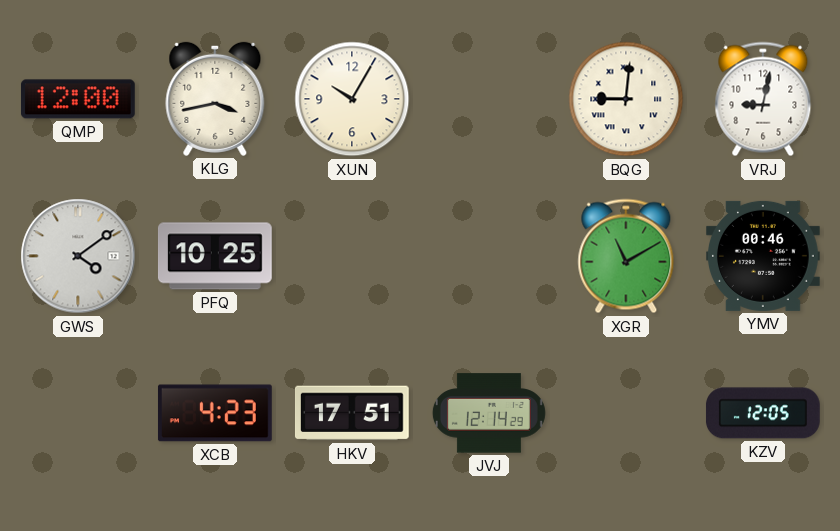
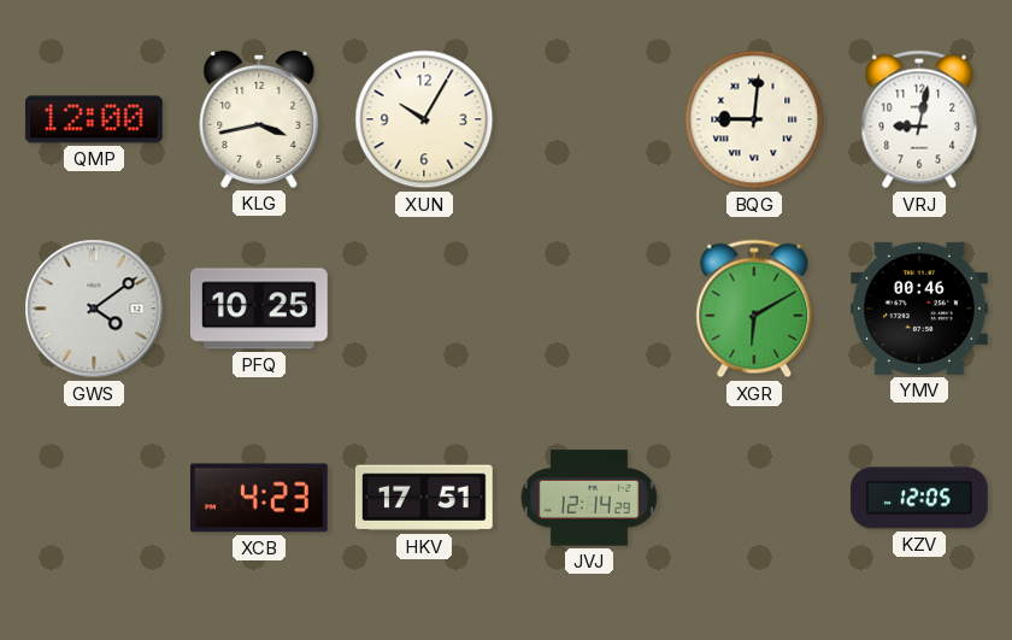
XGR: 11:10 -> 6:10
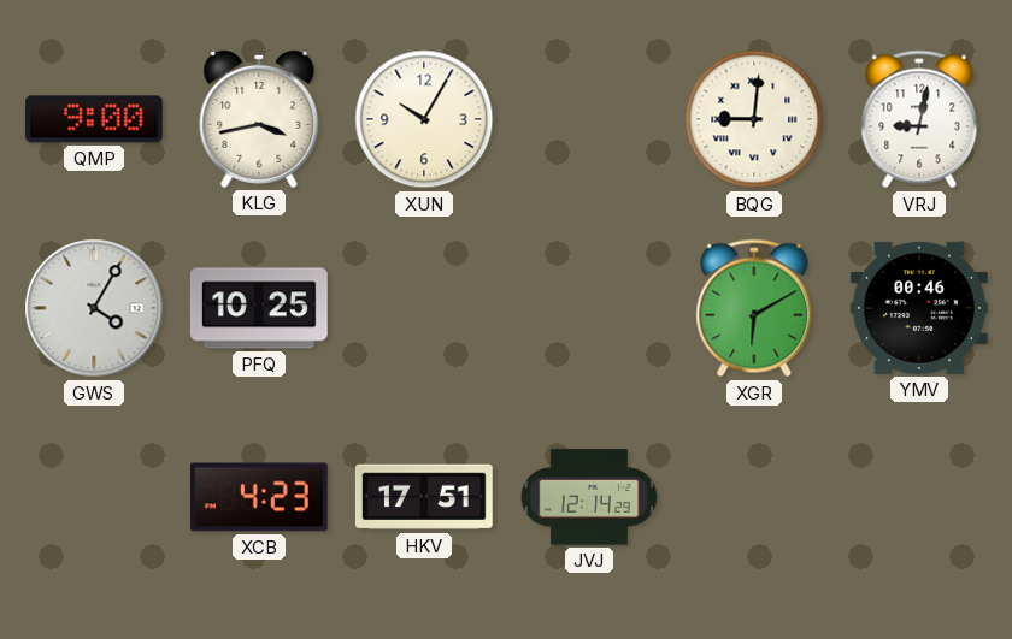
QMP: 12:00 -> 9:00
GWS: 4:09 -> 4:05
KZV: 12:05 -> none
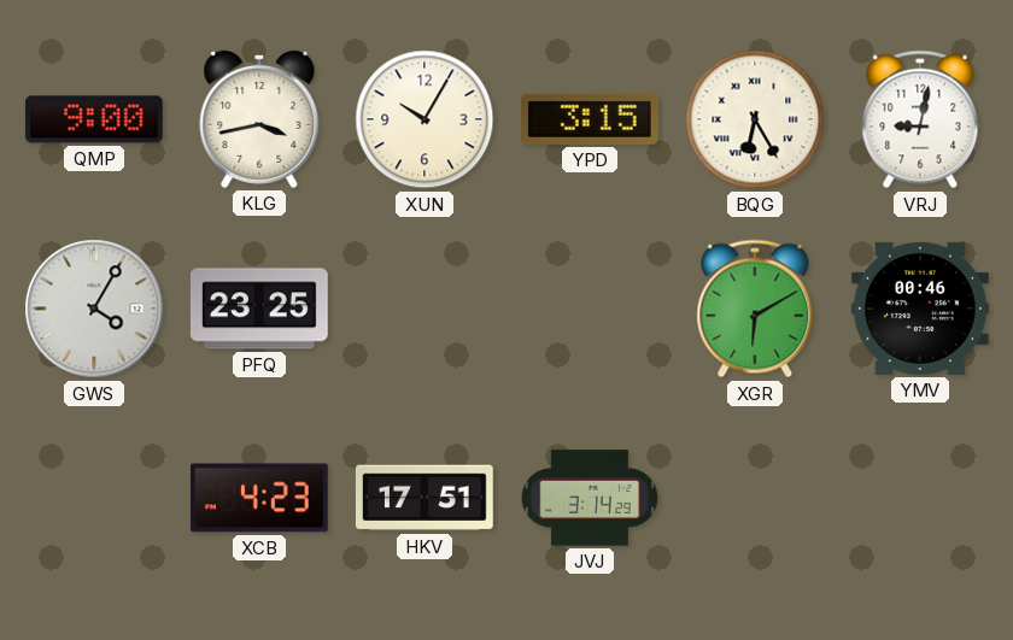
YPD: none -> 3:15
BQG: 9:01 -> 6:25
PFQ: 10:25 -> 23:25
JVJ: 12:14 -> 3:14
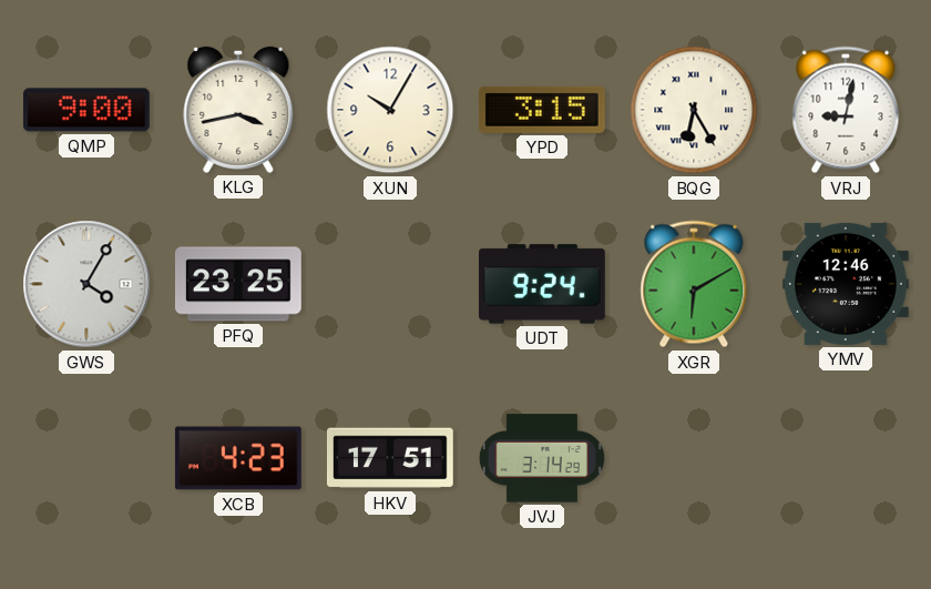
UDT: none -> 9:24
YMV: 00:46 -> 12:46
